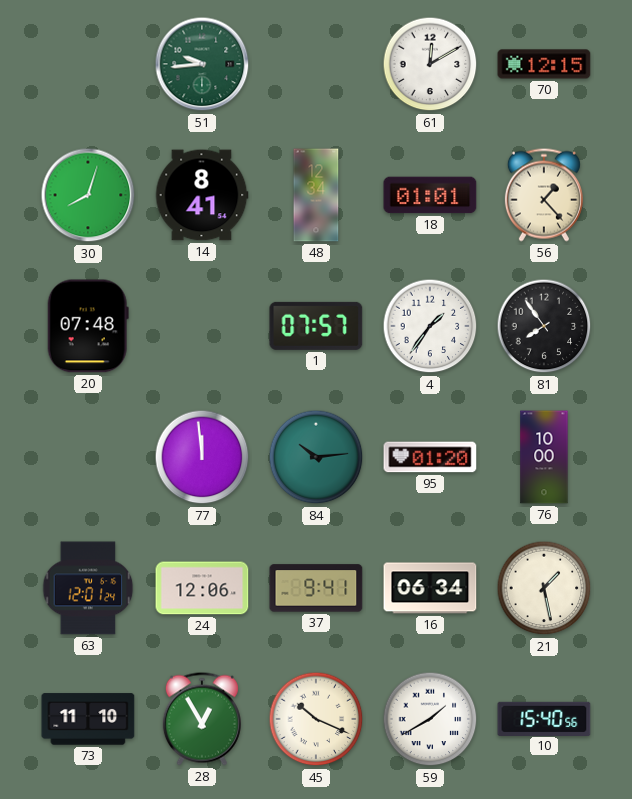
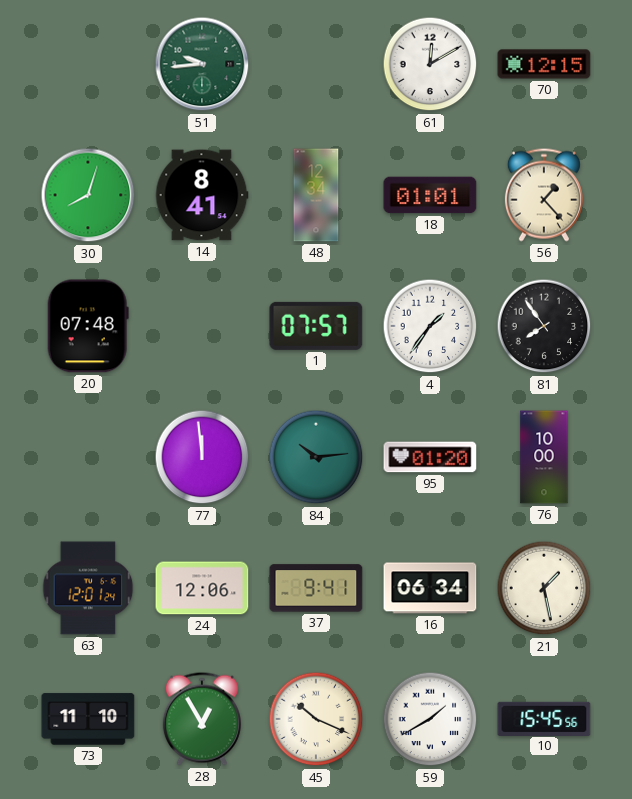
10: 15:40 -> 15:45
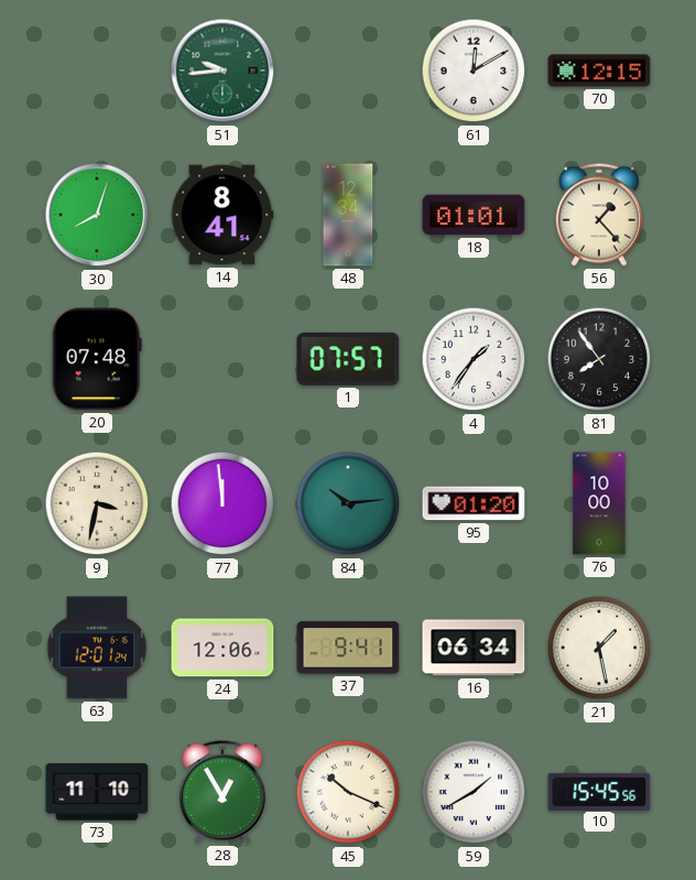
9: none -> 3:32
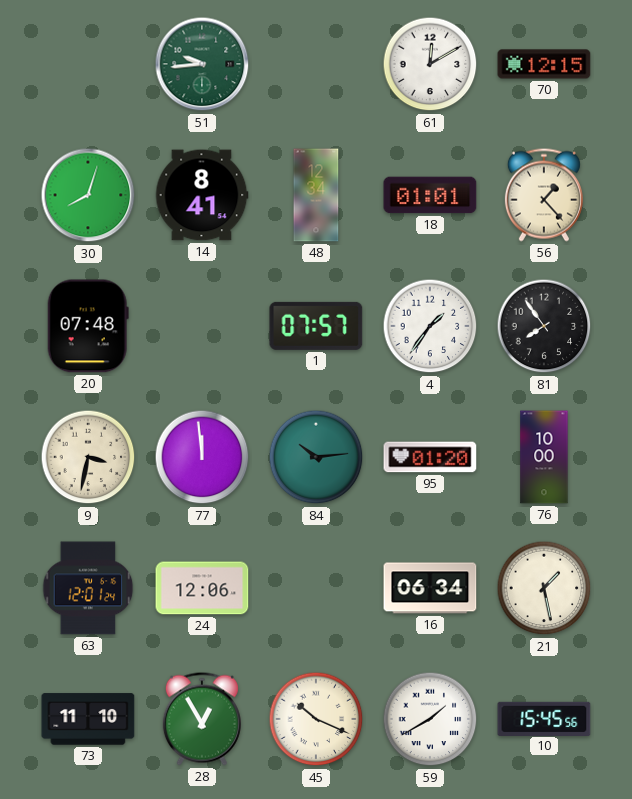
37: 9:41 -> none
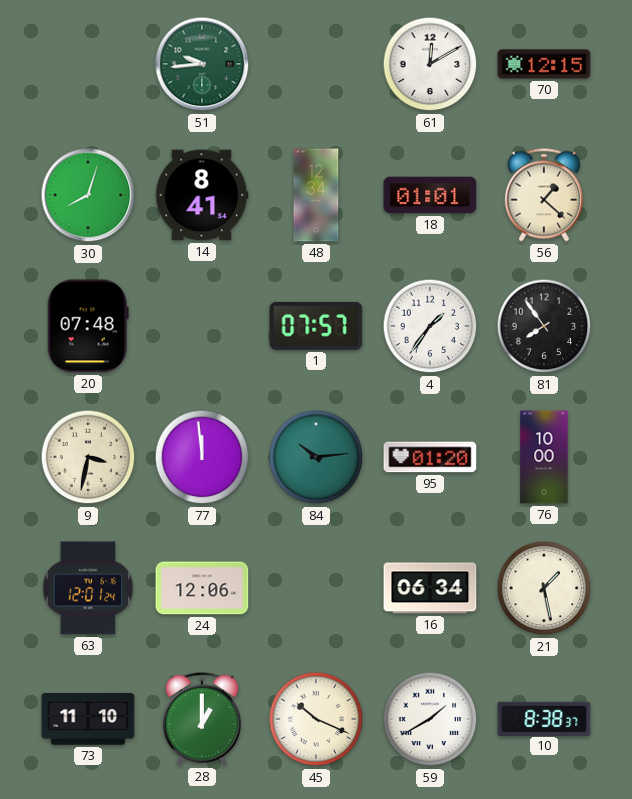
56: 1:23 -> 1:22
28: 12:55 -> 1:00
10: 15:45 -> 8:38
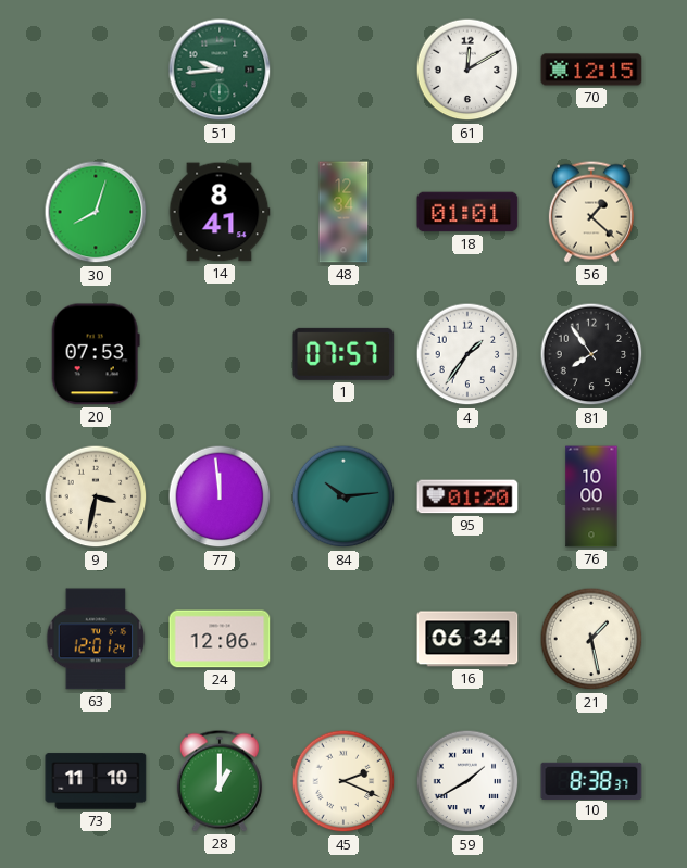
20: 07:48 -> 07:53
45: 10:19 -> 2:19
